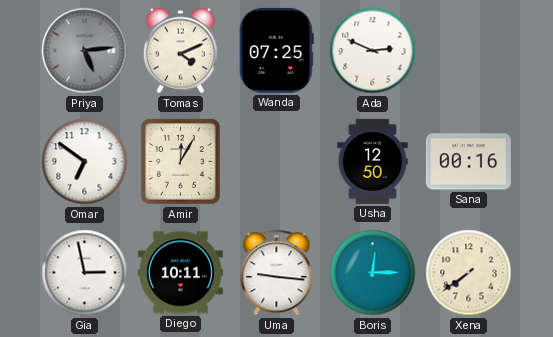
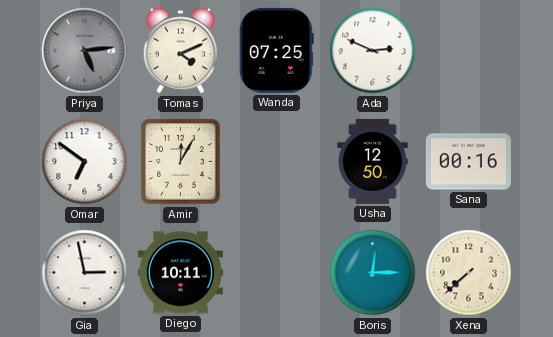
Uma: 9:16 -> none
Xena: 7:39 -> 7:38
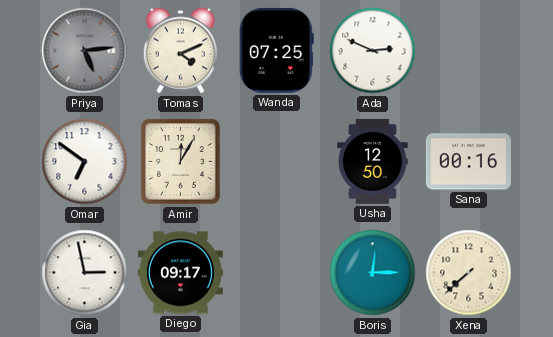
Diego: 10:11 -> 09:17
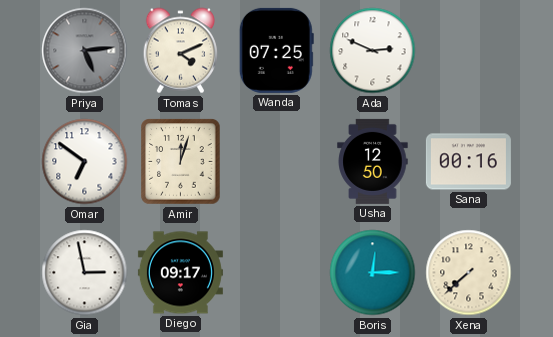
Amir: 12:05 -> 12:03
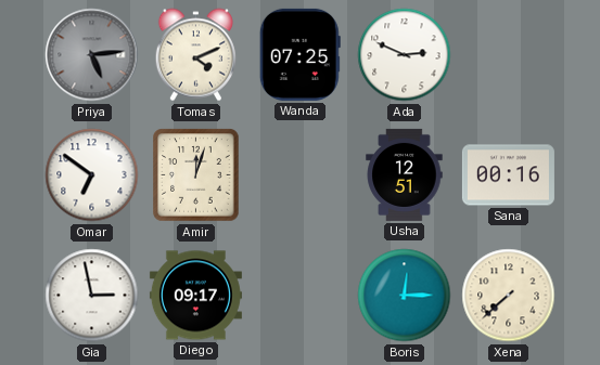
Usha: 12:50 -> 12:51
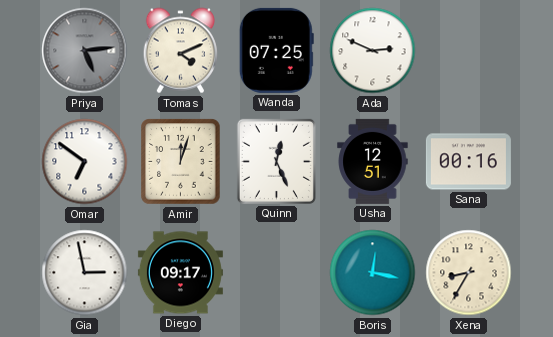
Quinn: none -> 12:26
Boris: 12:15 -> 12:17
Xena: 7:38 -> 8:35
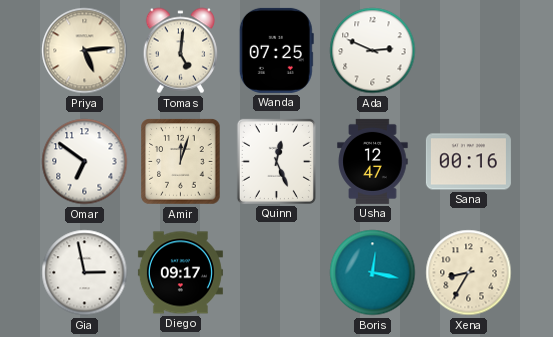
Priya dial: grey -> cream
Tomas: 4:11 -> 5:01
Usha: 12:51 -> 12:47
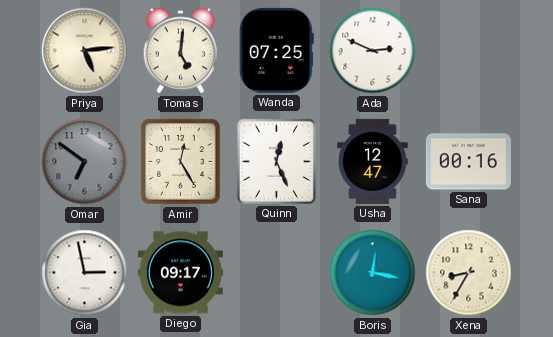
Omar dial: white -> grey
Amir: 12:03 -> 12:25
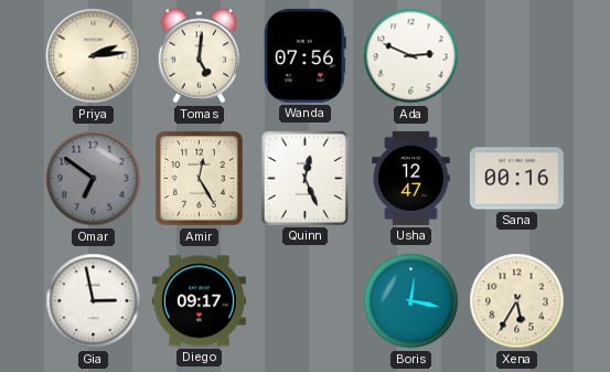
Priya: 5:14 -> 2:14
Wanda: 07:25 -> 07:56
Xena: 8:35 -> 5:35
